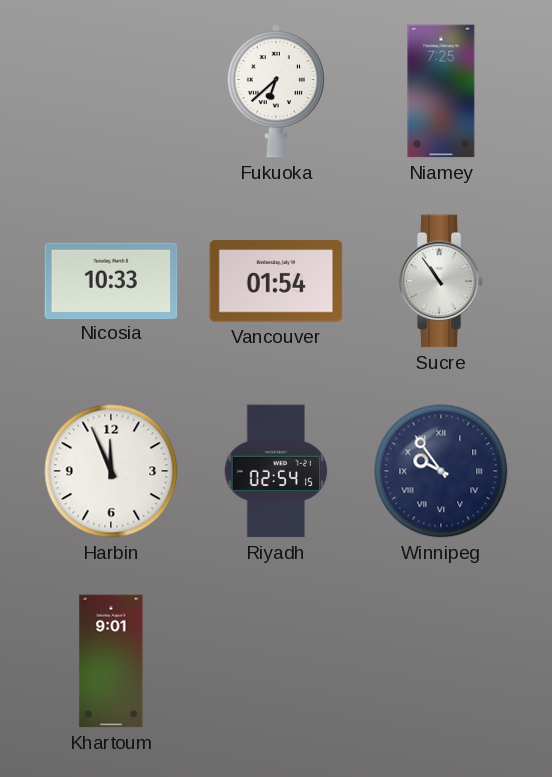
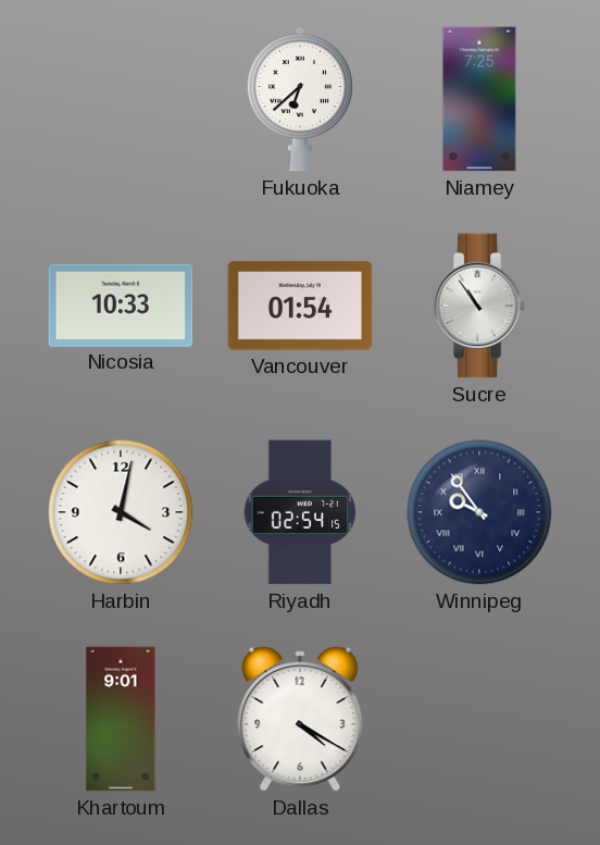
Harbin: 11:56 -> 4:02
Dallas: none -> 4:20
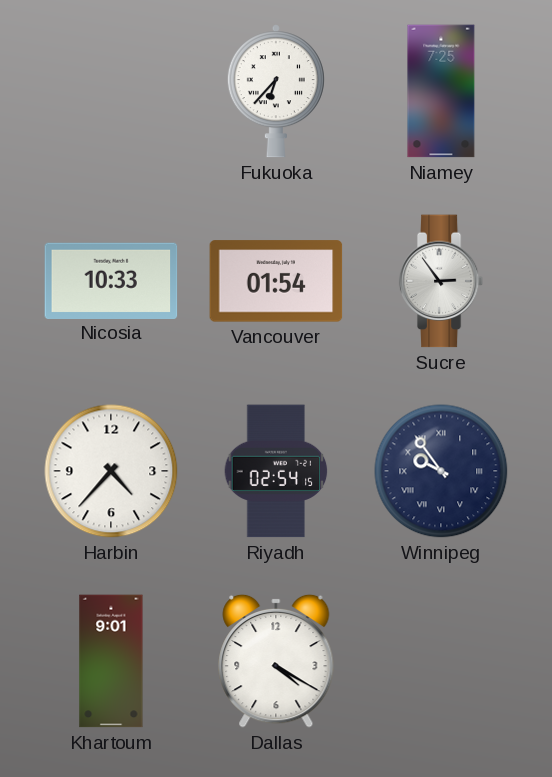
Fukuoka: 6:38 -> 6:37
Sucre: 10:54 -> 2:54
Harbin: 4:02 -> 4:37
